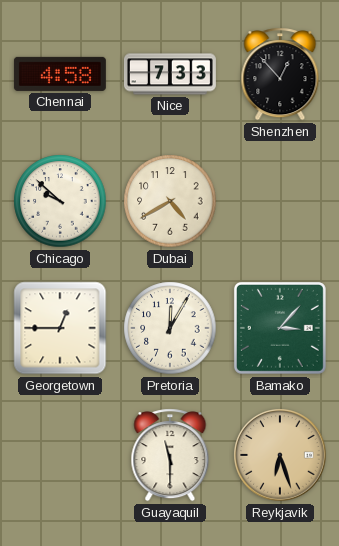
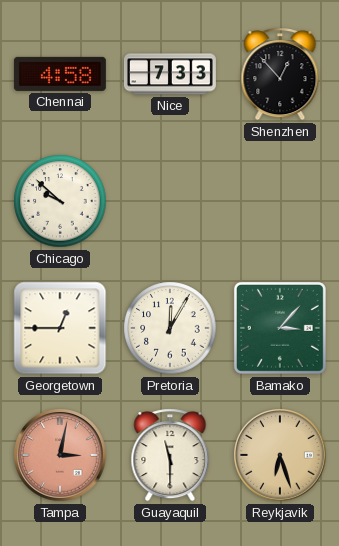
Dubai: 4:40 -> none
Tampa: none -> 3:02
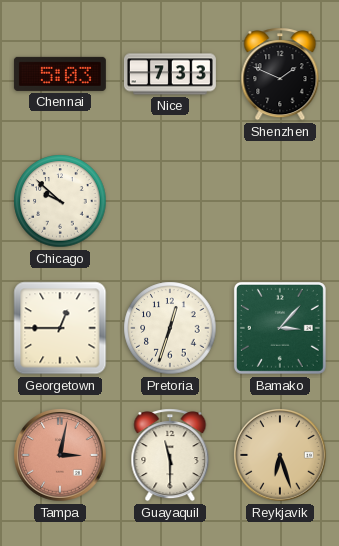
Chennai: 4:58 -> 5:03
Shenzhen: 12:53 -> 1:49
Pretoria: 12:05 -> 12:33
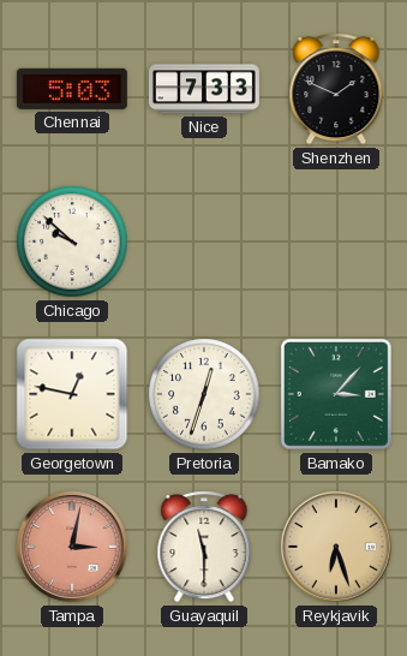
Georgetown: 12:45 -> 12:47
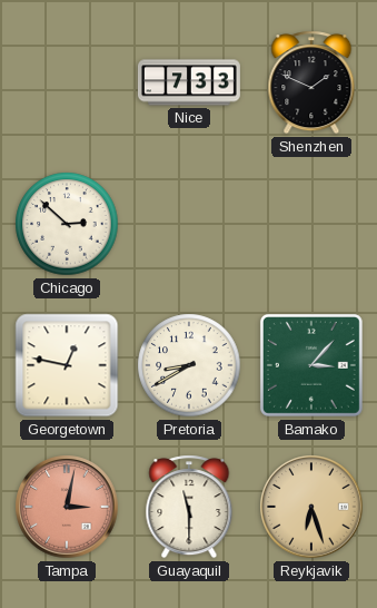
Chennai: 5:03 -> none
Chicago: 9:52 -> 2:52
Pretoria: 12:33 -> 8:40
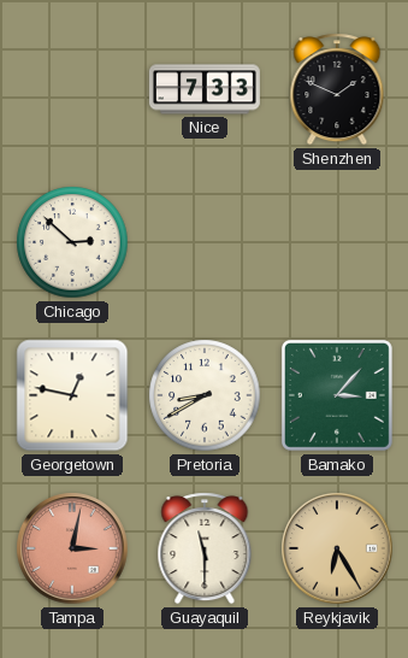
Reykjavik: 6:27 -> 6:25
